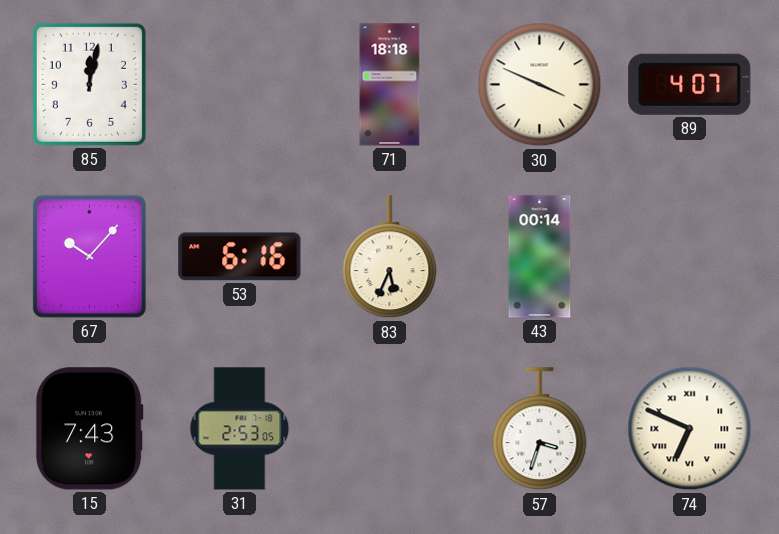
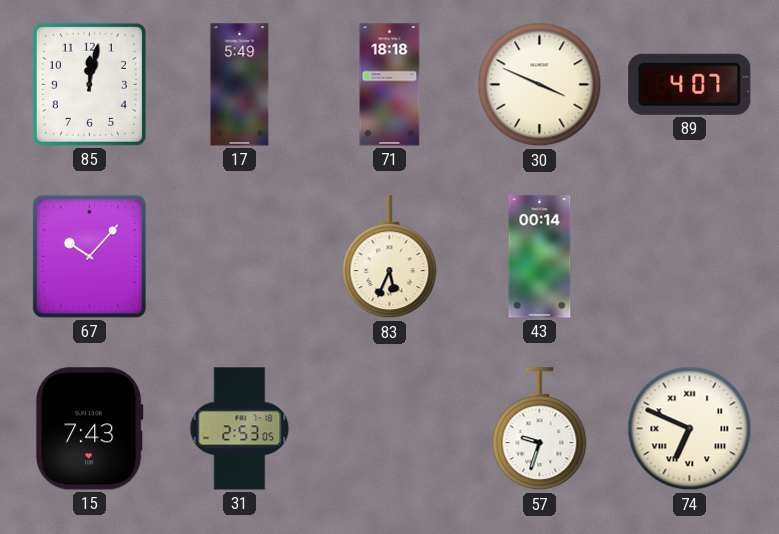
17: none -> 5:49
53: 6:16 -> none
57: 3:33 -> 9:33
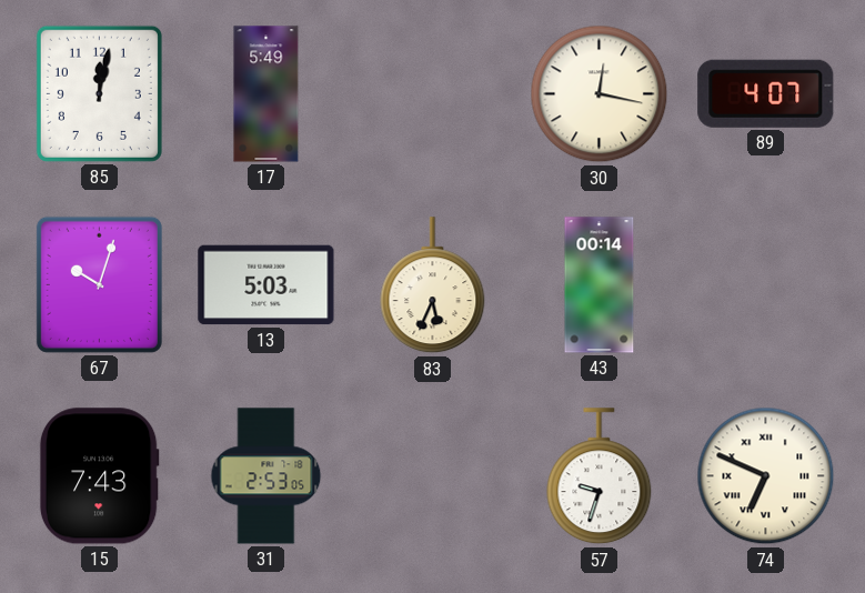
71: 18:18 -> none
30: 3:49 -> 12:17
67: 10:07 -> 10:03
13: none -> 5:03
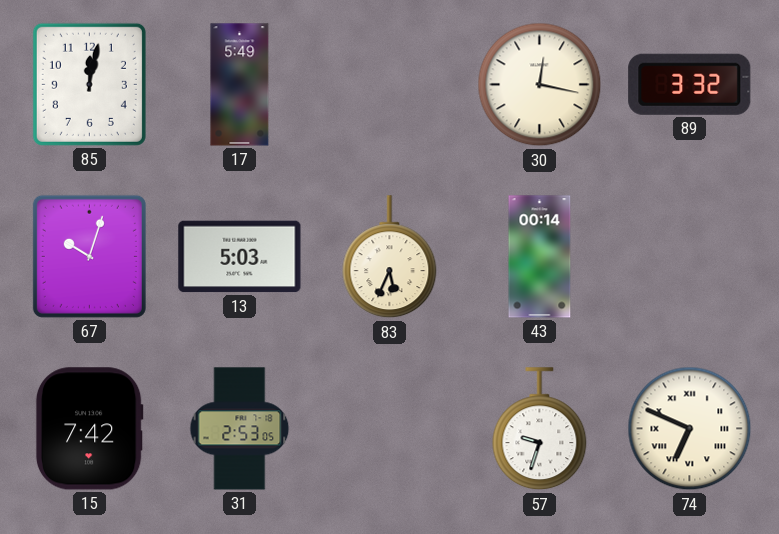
89: 4:07 -> 3:32
15: 7:43 -> 7:42
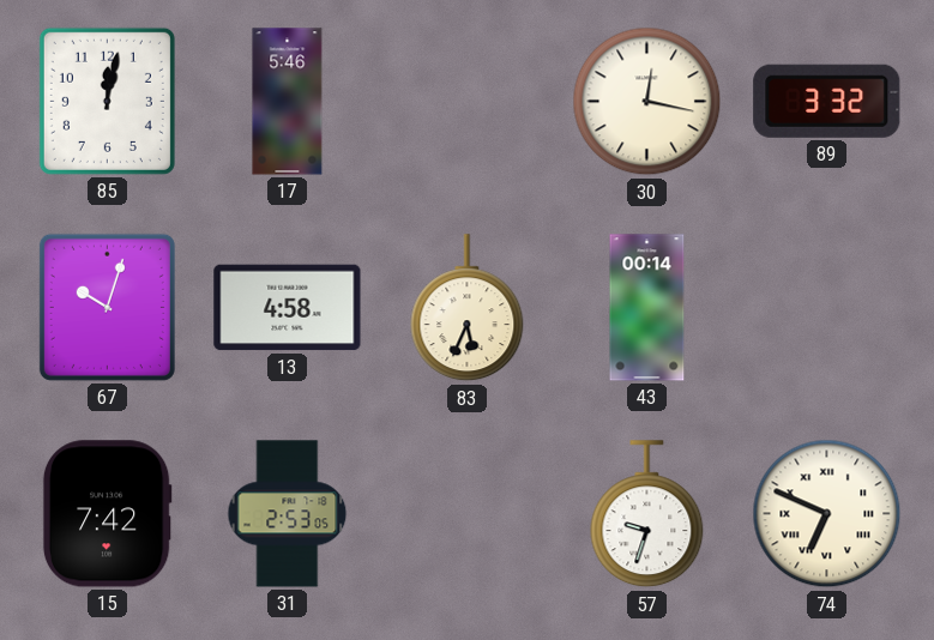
17: 5:49 -> 5:46
13: 5:03 -> 4:58
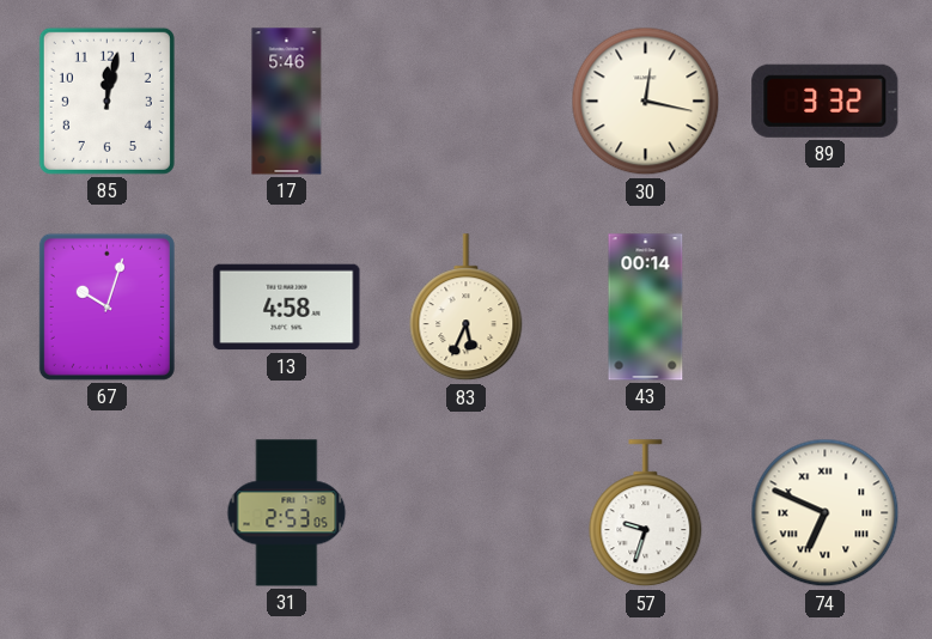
15: 7:42 -> none
